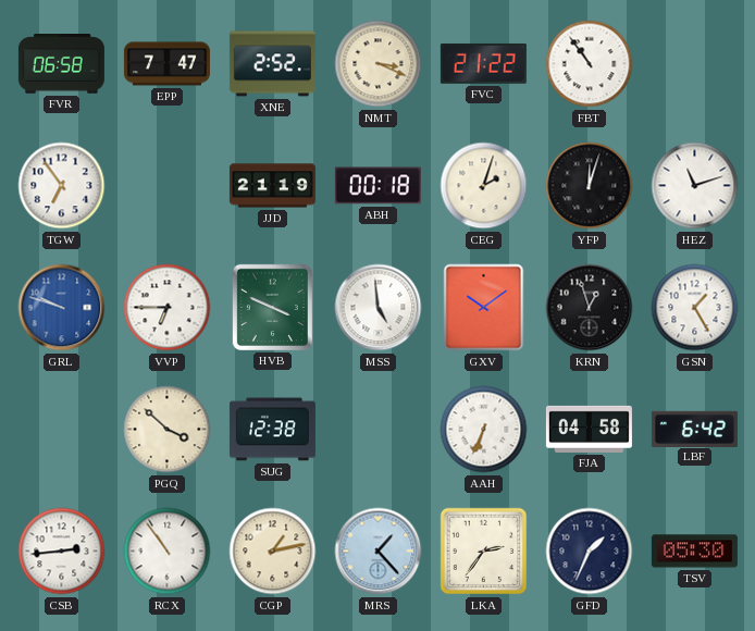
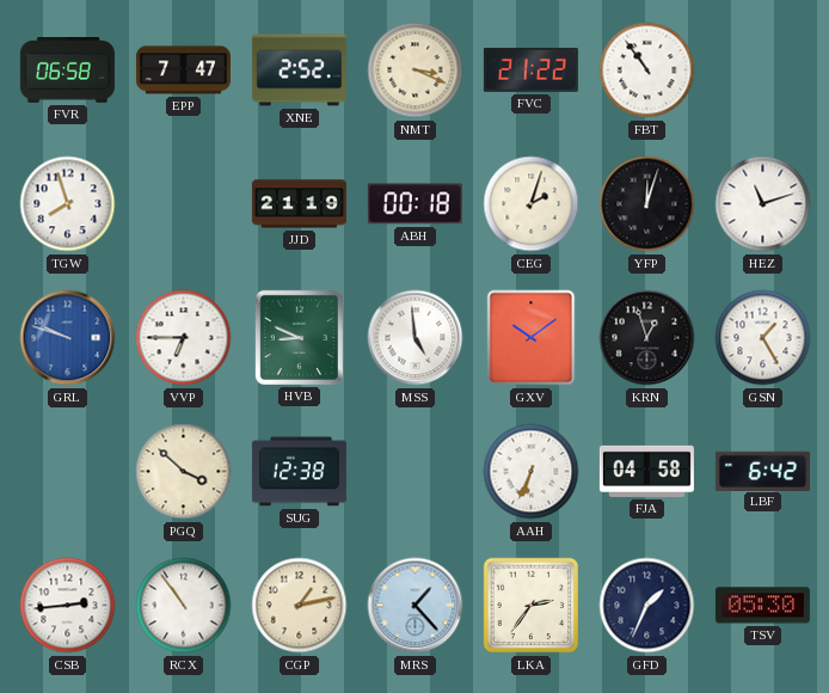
TGW: 6:54 -> 7:57
HVB: 3:49 -> 8:49
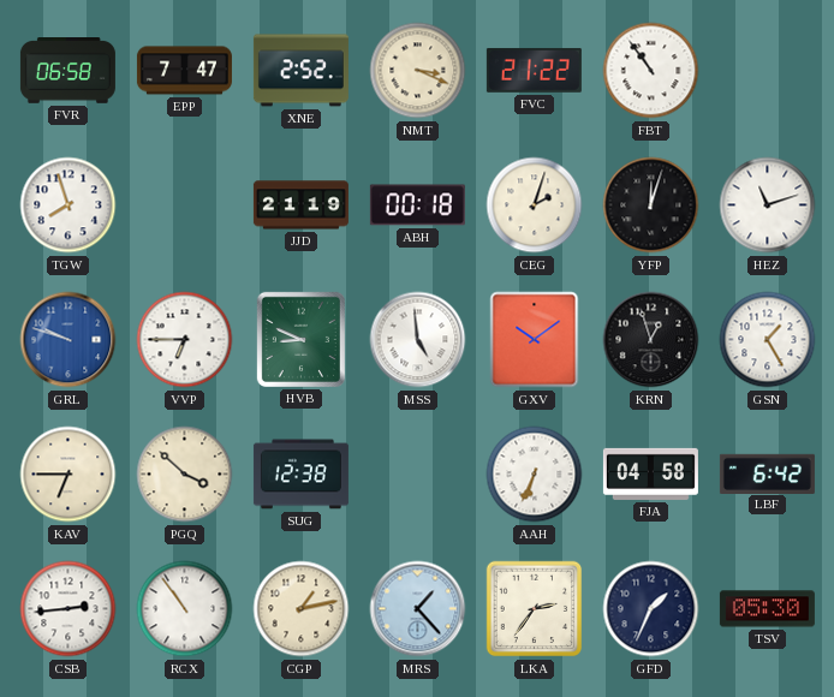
KAV: none -> 6:45
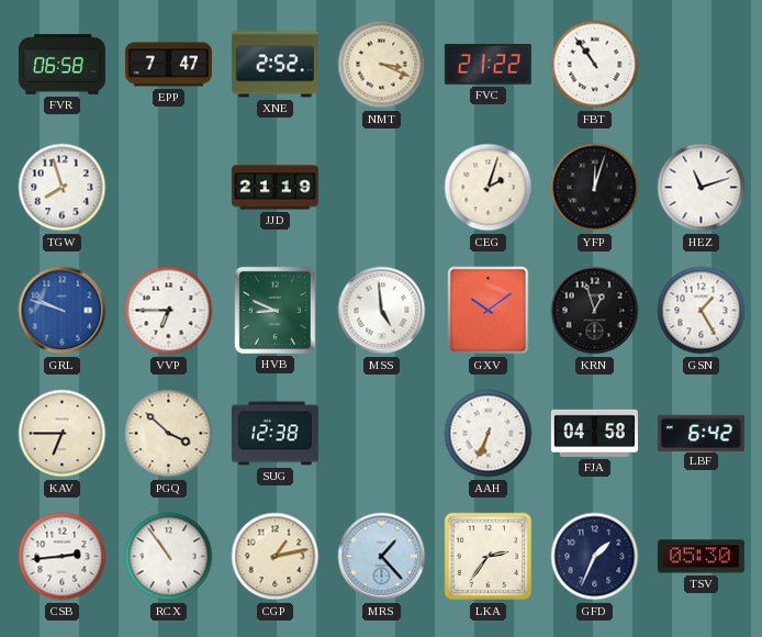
ABH: 00:18 -> none
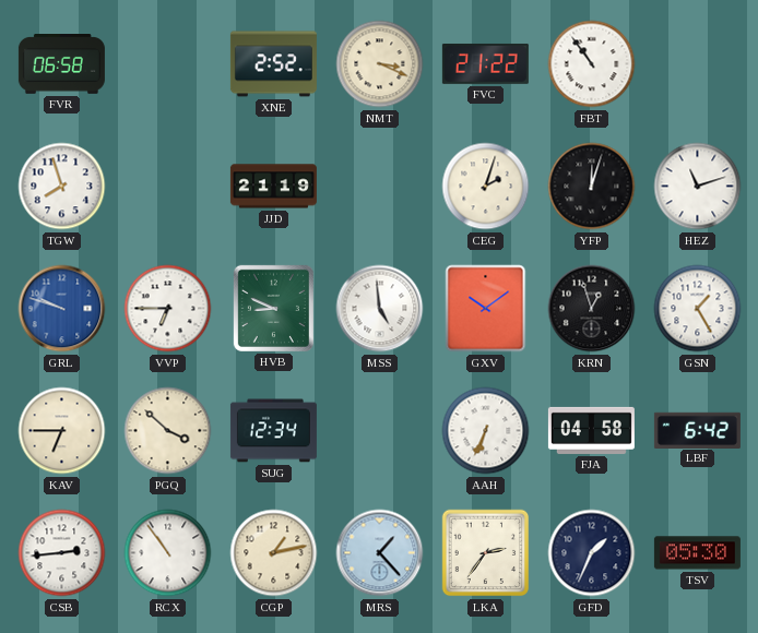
EPP: 7:47 -> none
SUG: 12:38 -> 12:34
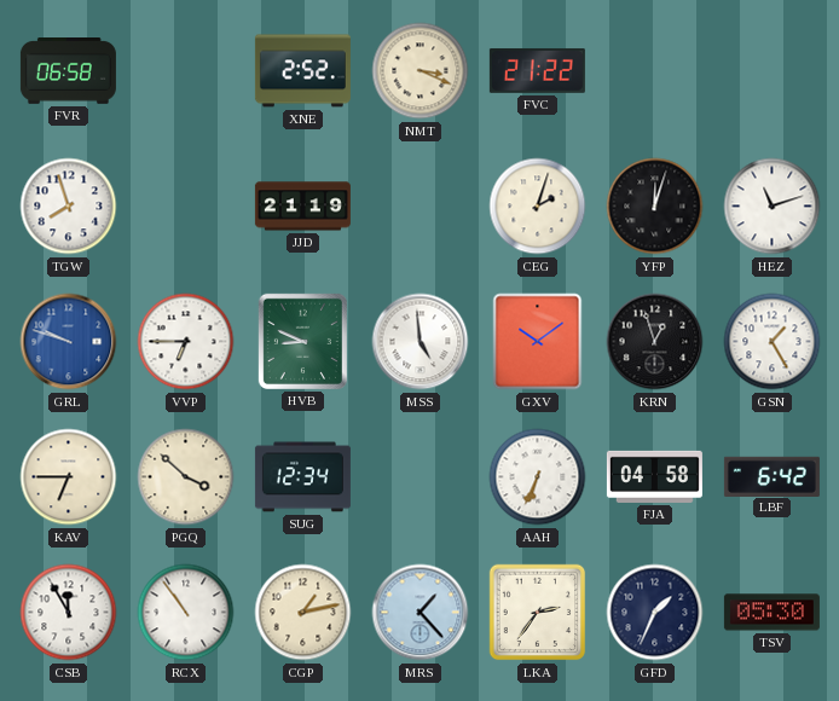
FBT: 10:54 -> none
CSB: 2:44 -> 11:55
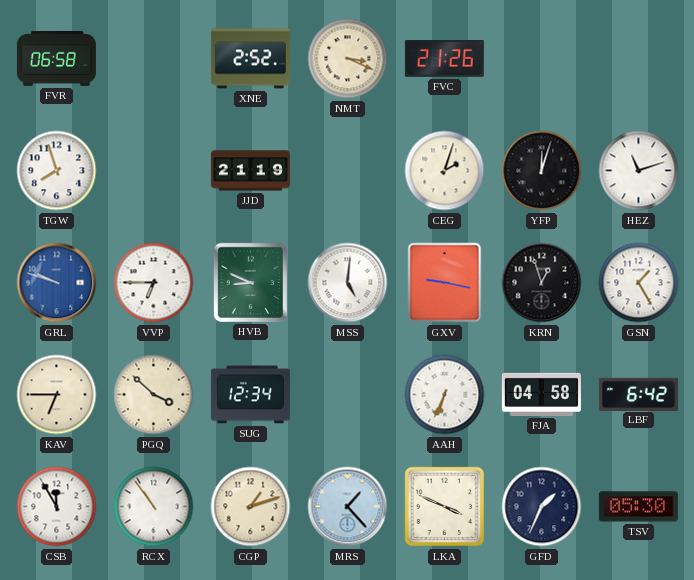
FVC: 21:22 -> 21:26
MSS: 4:59 -> 5:01
GXV: 10:09 -> 9:17
CGP: 1:13 -> 1:12
LKA: 2:36 -> 3:49
